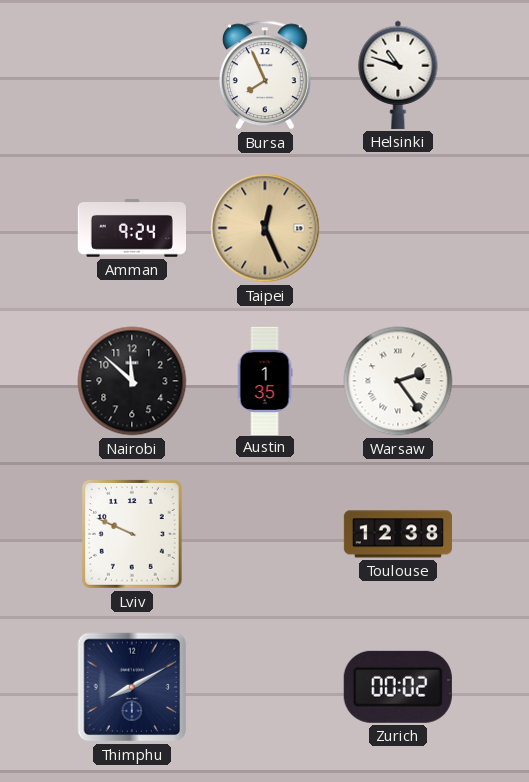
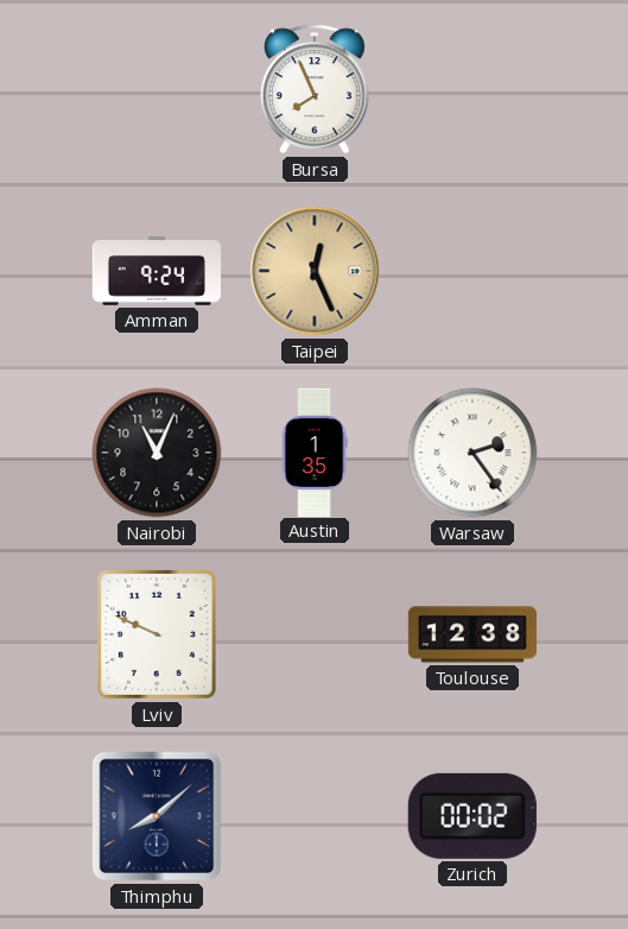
Helsinki: 10:48 -> none
Nairobi: 11:52 -> 11:04
Thimphu: 8:10 -> 8:08
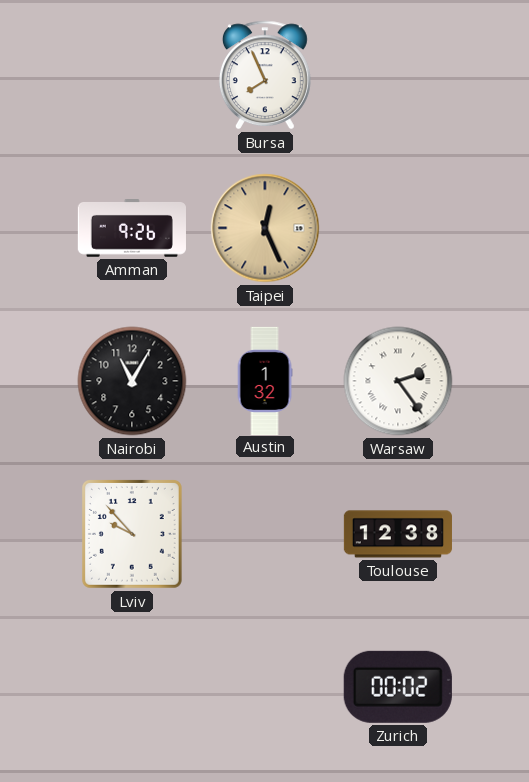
Amman: 9:24 -> 9:26
Nairobi: 11:04 -> 11:05
Austin: 1:35 -> 1:32
Lviv: 9:49 -> 9:53
Thimphu: 8:08 -> none
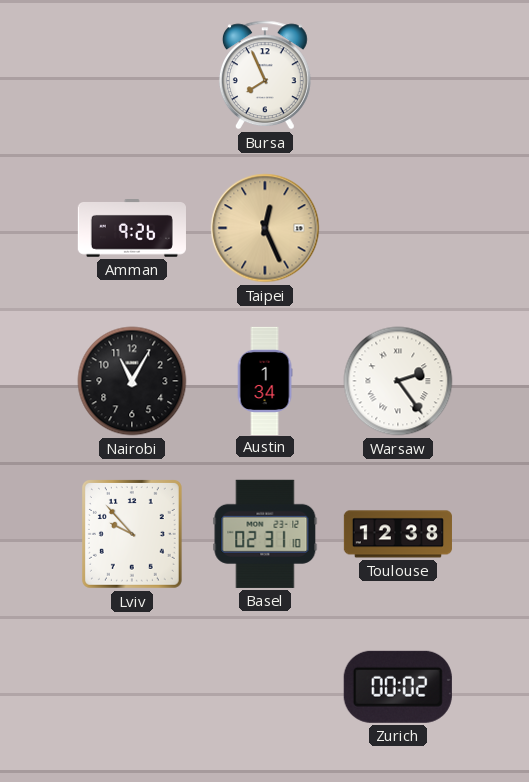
Austin: 1:32 -> 1:34
Basel: none -> 02:31
